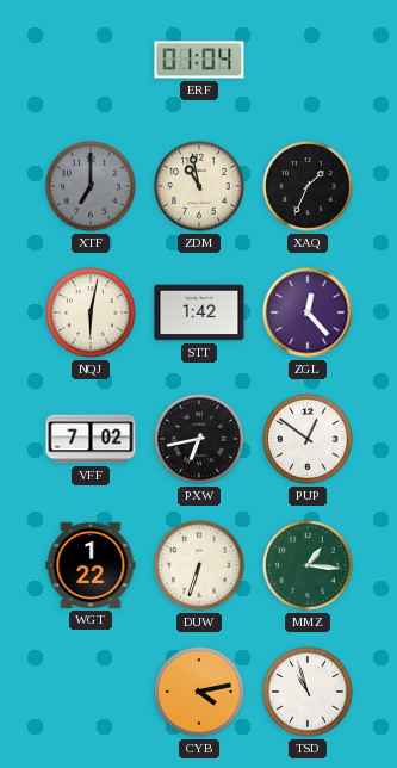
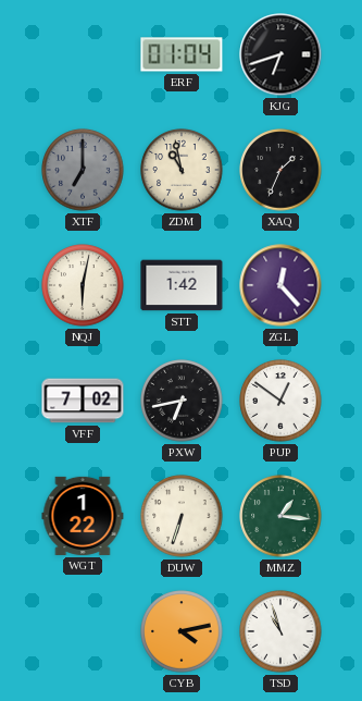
KJG: none -> 6:42
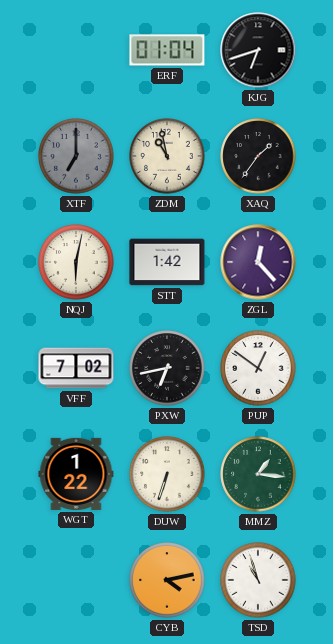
XAQ: 1:34 -> 1:36
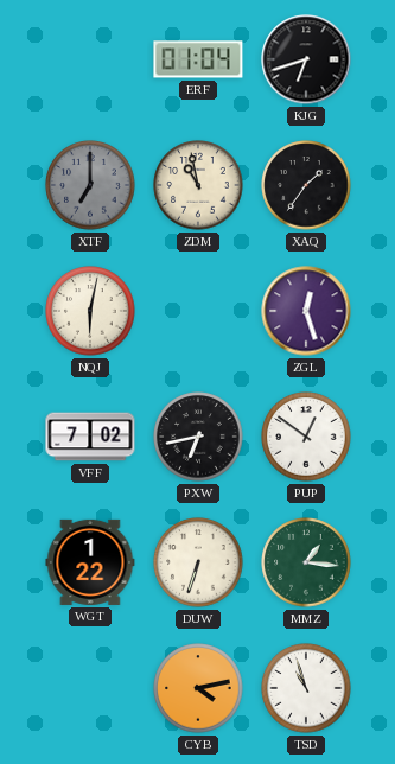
STT: 1:42 -> none
ZGL: 12:23 -> 12:27
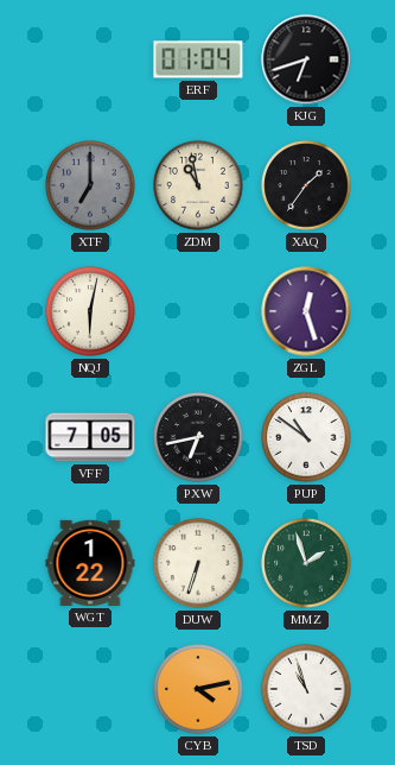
VFF: 7:02 -> 7:05
PUP: 12:51 -> 10:51
MMZ: 1:16 -> 1:57
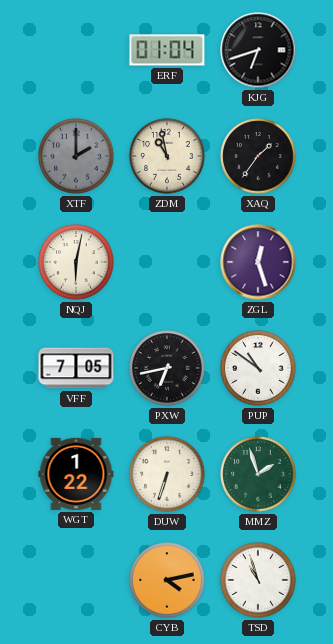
XTF: 7:00 -> 2:00
